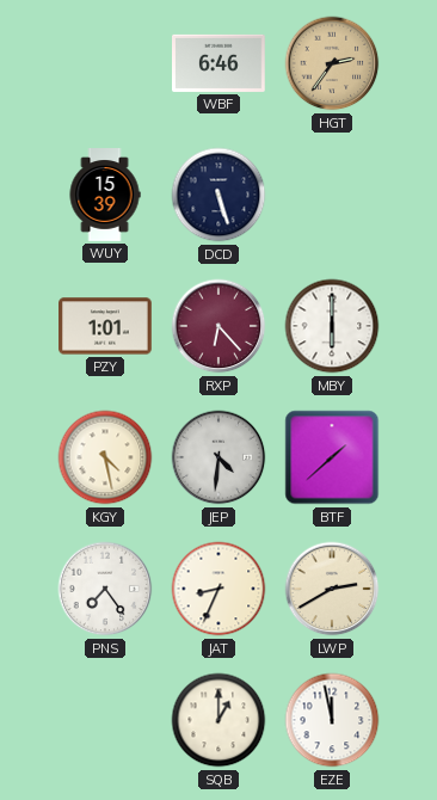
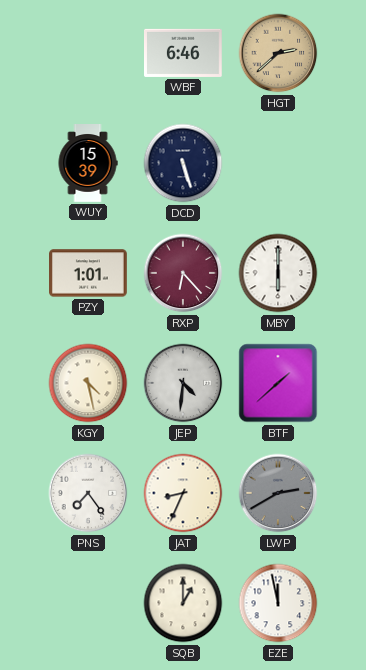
HGT: 2:36 -> 2:38
LWP dial: cream -> grey
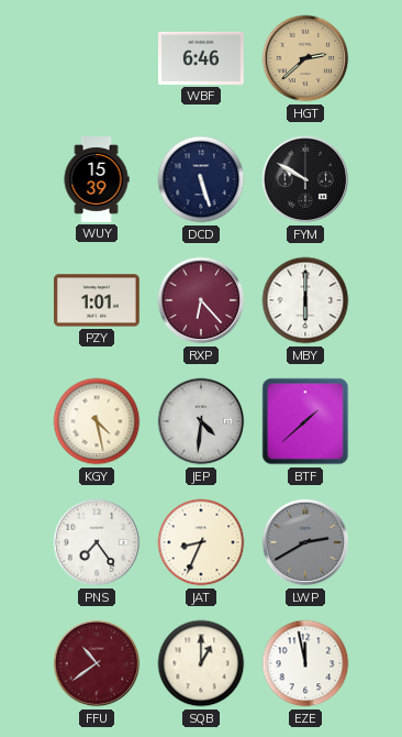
FYM: none -> 9:50
FFU: none -> 10:39
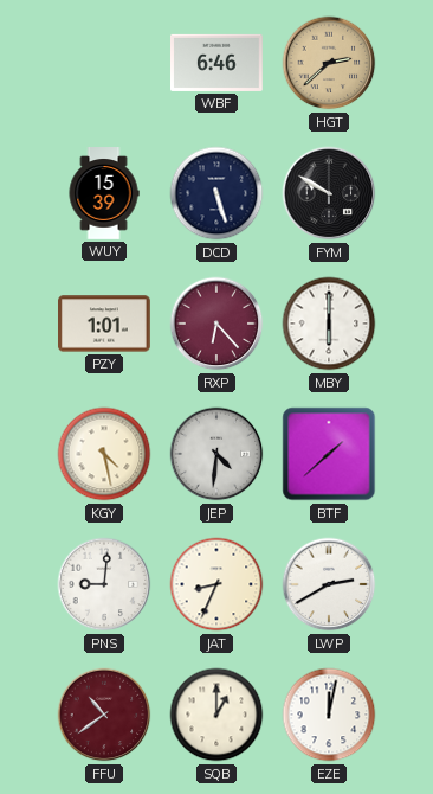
PNS: 7:24 -> 9:01
LWP dial: grey -> white
EZE: 11:58 -> 12:02
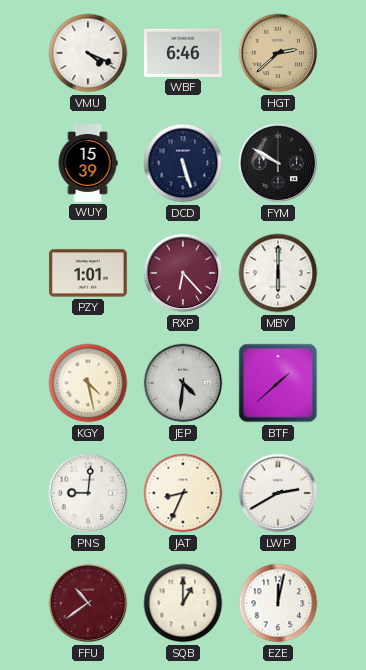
VMU: none -> 4:19
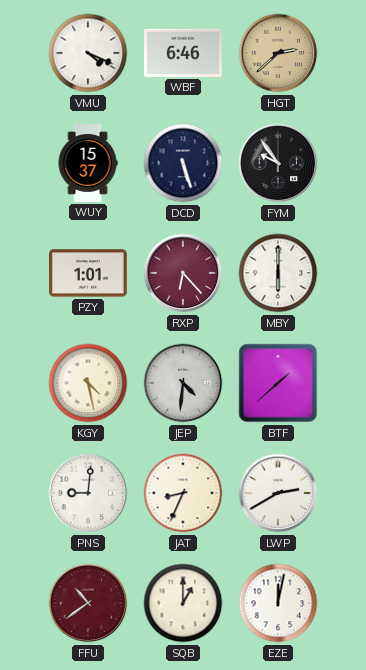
WUY: 15:39 -> 15:37
FYM: 9:50 -> 9:54
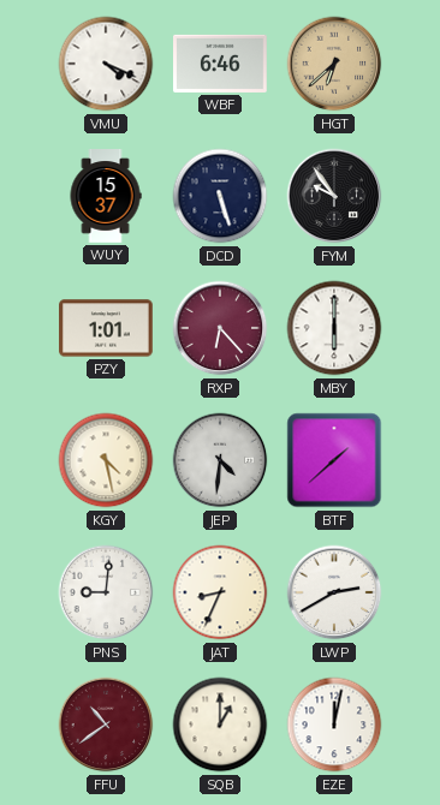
HGT: 2:38 -> 6:38
